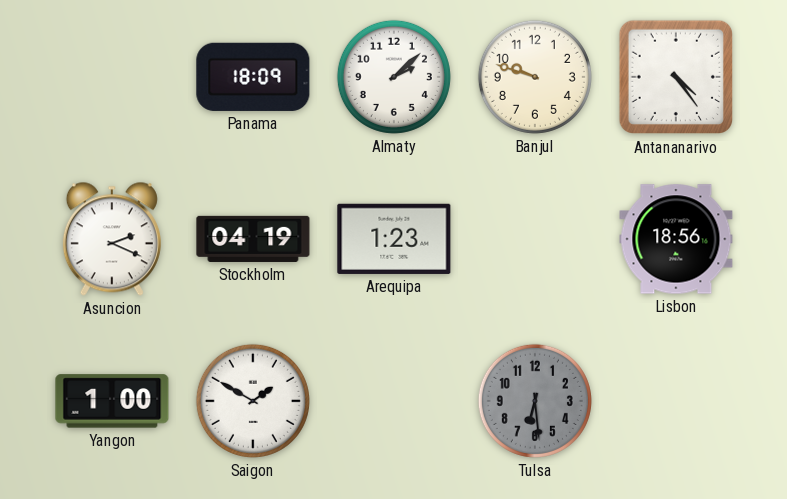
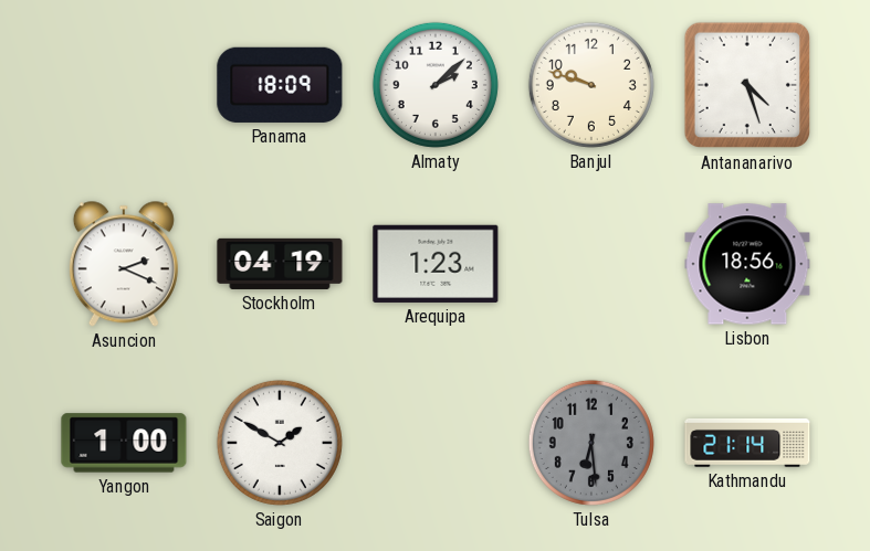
Antananarivo: 4:24 -> 4:27
Kathmandu: none -> 21:14
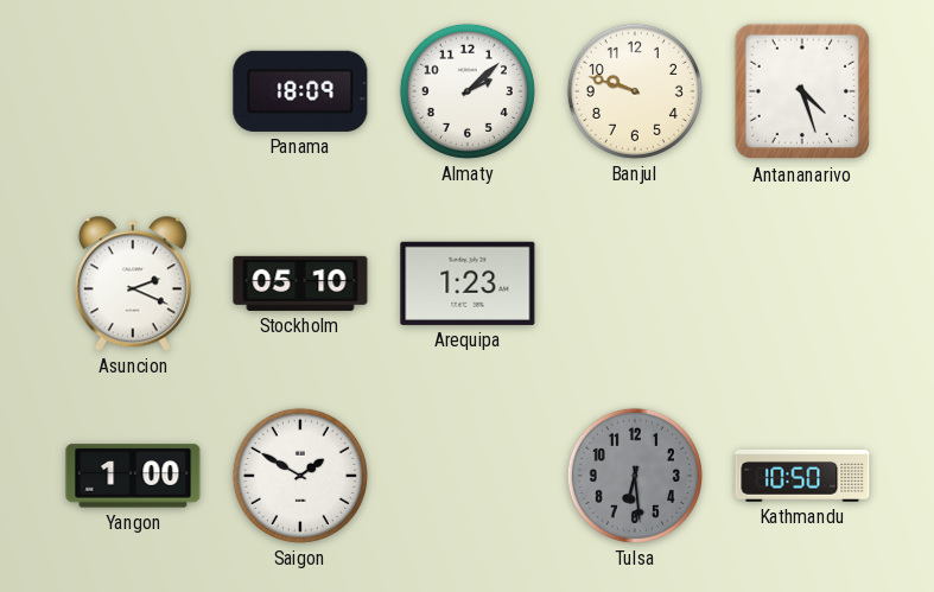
Stockholm: 04:19 -> 05:10
Lisbon: 18:56 -> none
Kathmandu: 21:14 -> 10:50
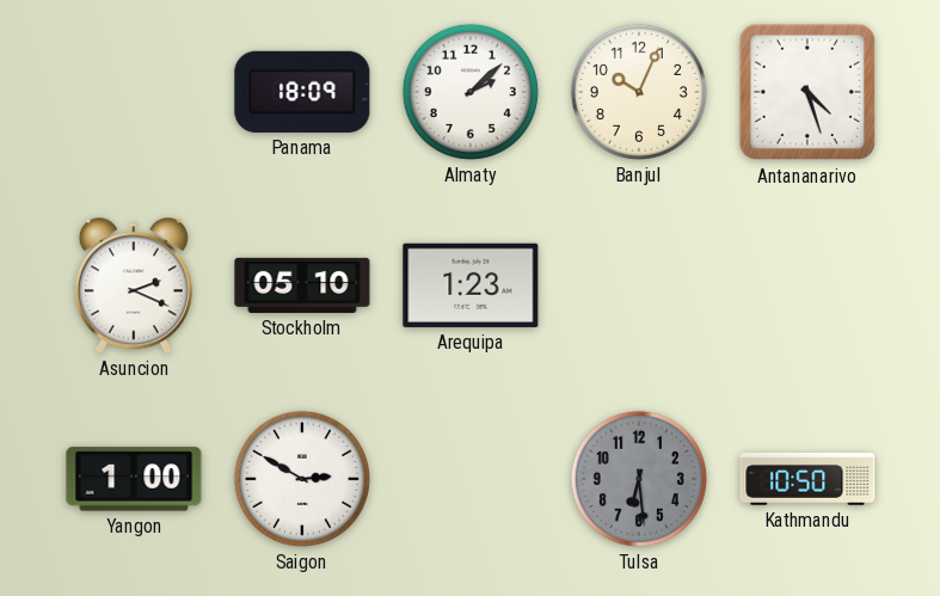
Banjul: 9:48 -> 10:04
Saigon: 1:50 -> 2:50
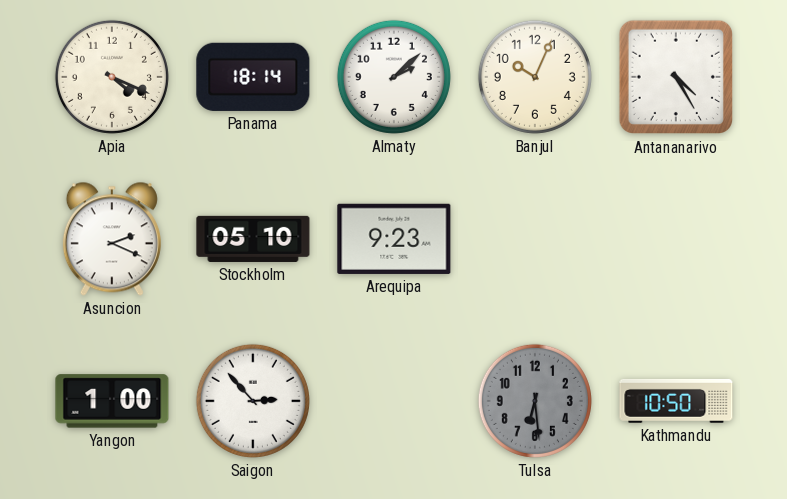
Apia: none -> 4:19
Panama: 18:09 -> 18:14
Antananarivo: 4:27 -> 4:25
Arequipa: 1:23 -> 9:23
Saigon: 2:50 -> 2:53
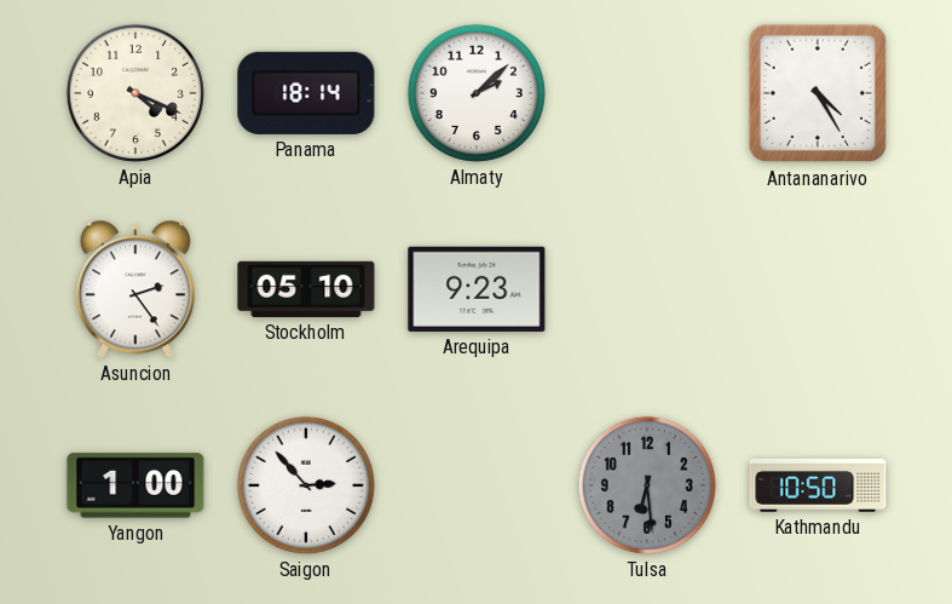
Banjul: 10:04 -> none
Asuncion: 2:19 -> 2:24
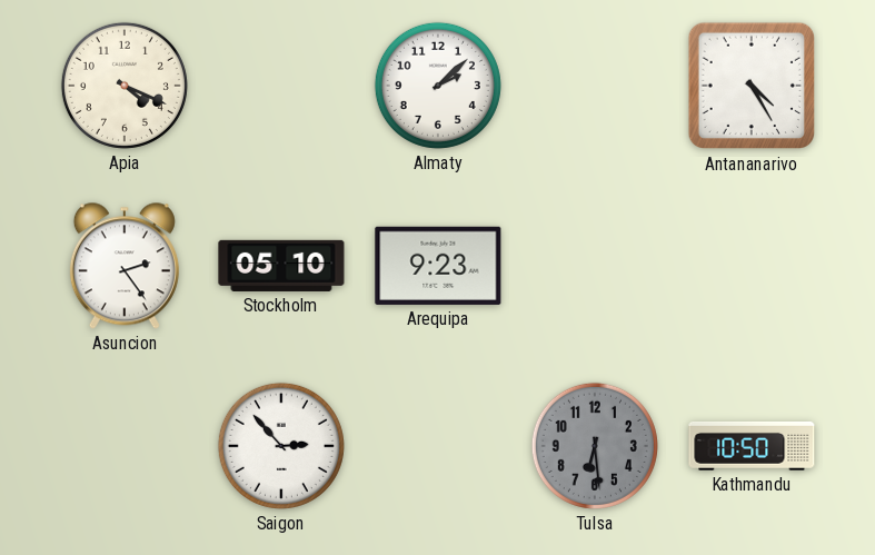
Panama: 18:14 -> none
Yangon: 1:00 -> none
